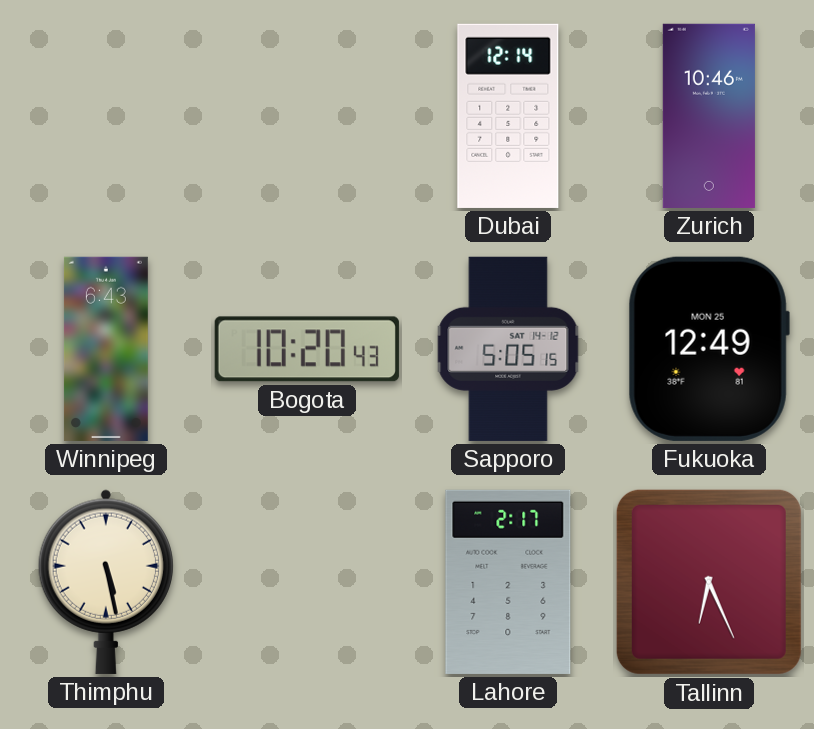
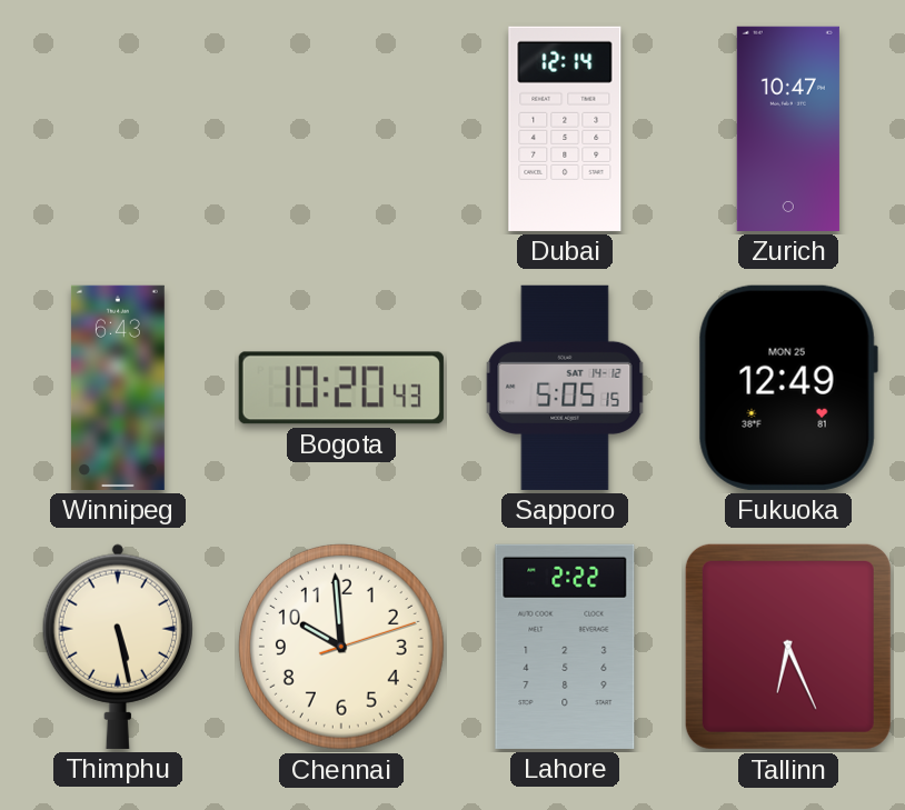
Zurich: 10:46 -> 10:47
Chennai: none -> 9:59
Lahore: 2:17 -> 2:22
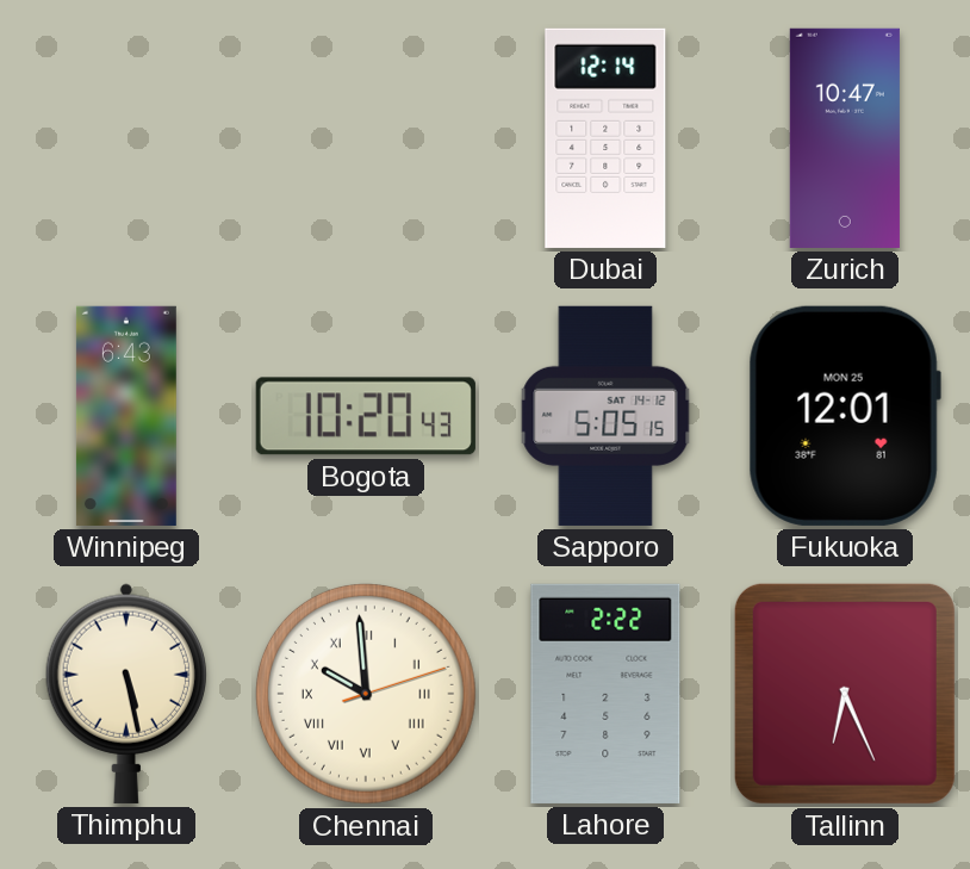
Fukuoka: 12:49 -> 12:01
Chennai numerals: Arabic -> Roman
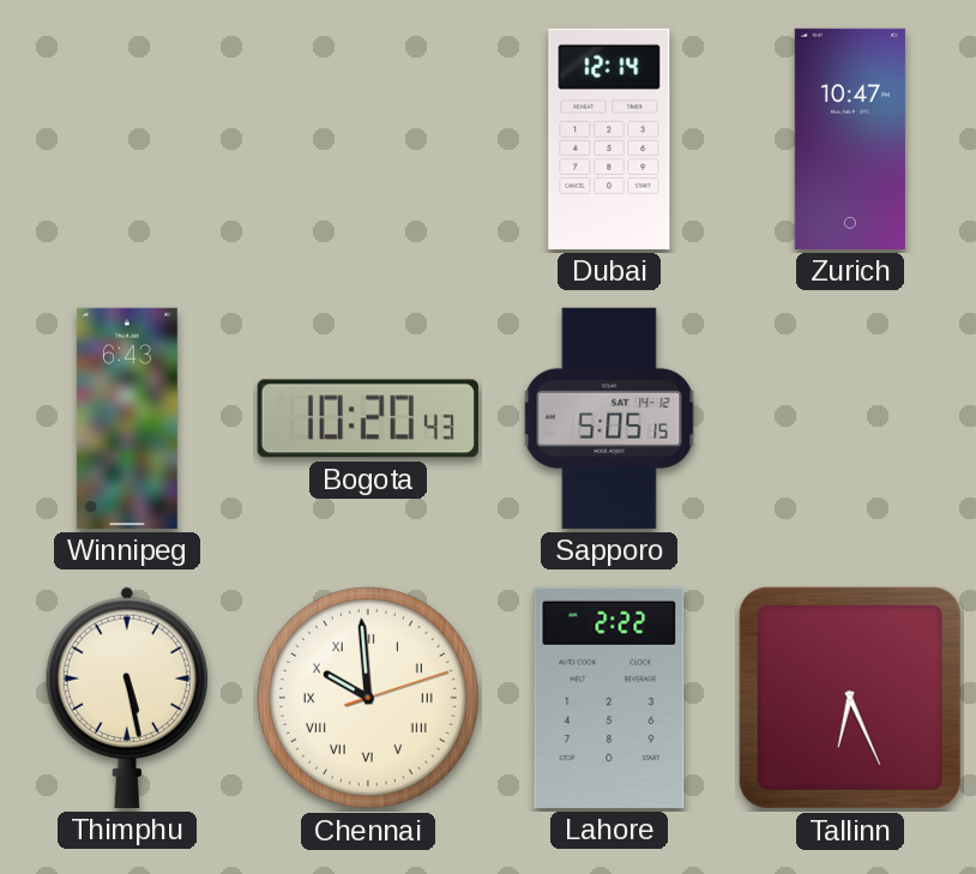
Fukuoka: 12:01 -> none
